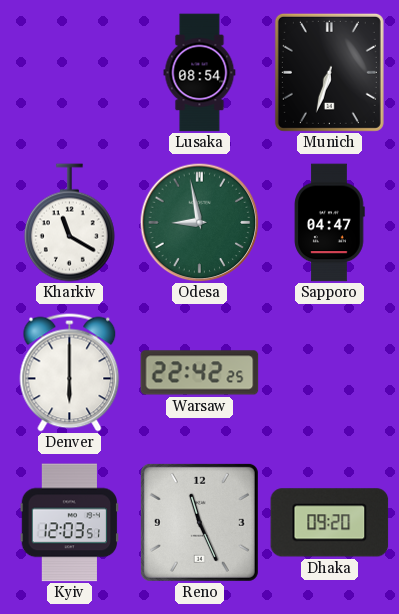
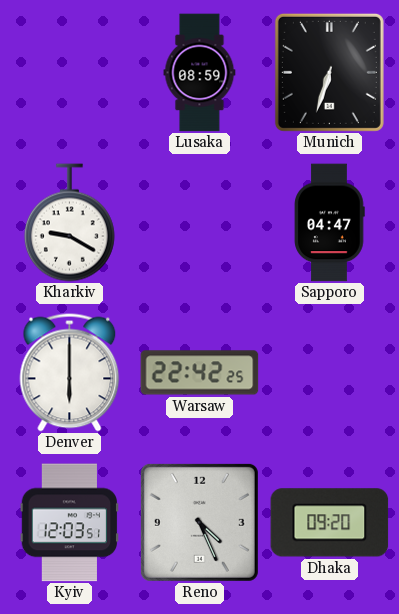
Lusaka: 08:54 -> 08:59
Kharkiv: 11:20 -> 9:20
Odesa: 8:58 -> none
Reno: 11:26 -> 4:26
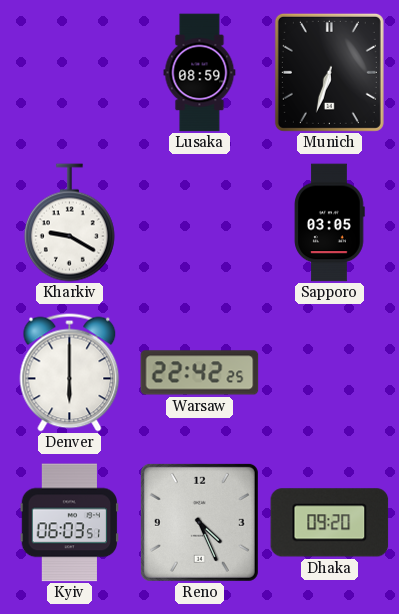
Sapporo: 04:47 -> 03:05
Kyiv: 12:03 -> 06:03
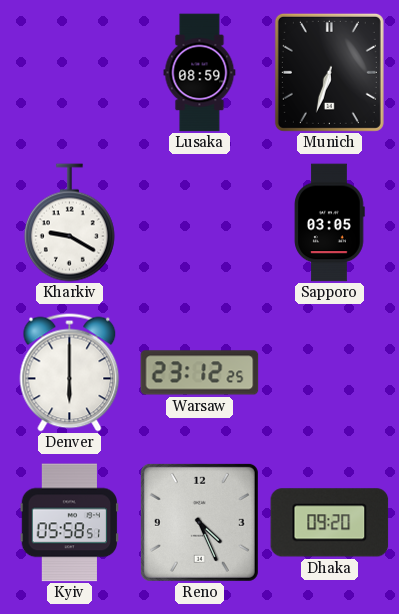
Warsaw: 22:42 -> 23:12
Kyiv: 06:03 -> 05:58
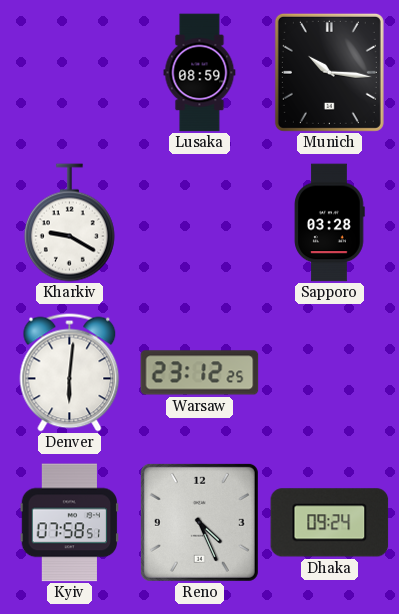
Munich: 6:33 -> 10:16
Sapporo: 03:05 -> 03:28
Denver: 6:00 -> 6:01
Kyiv: 05:58 -> 07:58
Dhaka: 09:20 -> 09:24
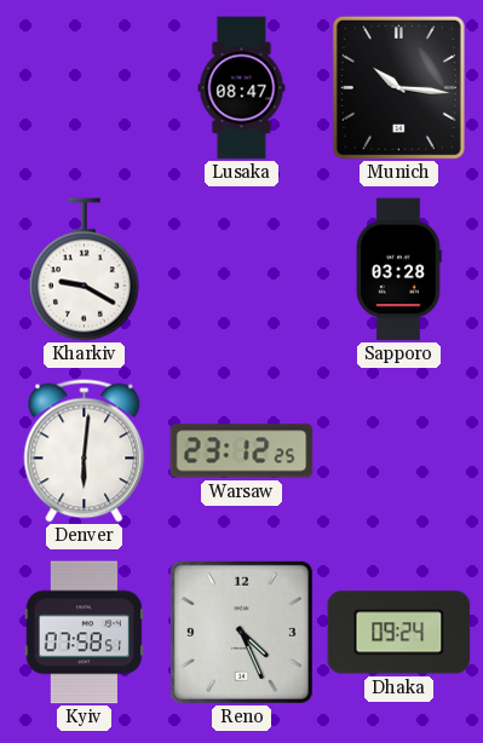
Lusaka: 08:59 -> 08:47
